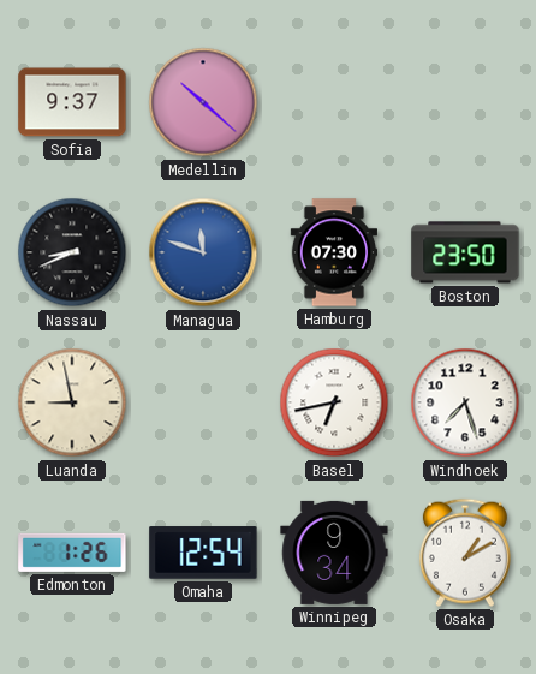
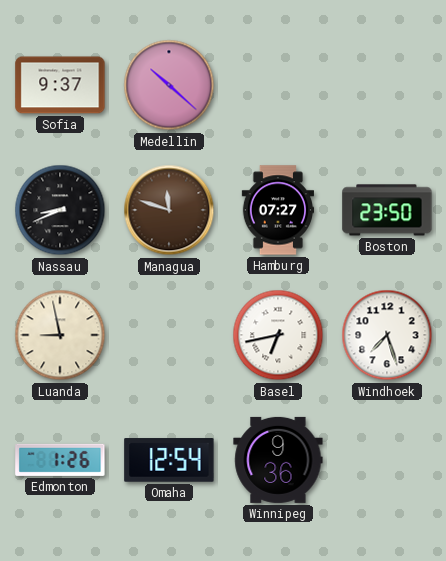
Managua dial: blue -> brown
Hamburg: 07:30 -> 07:27
Winnipeg: 9:34 -> 9:36
Osaka: 1:10 -> none
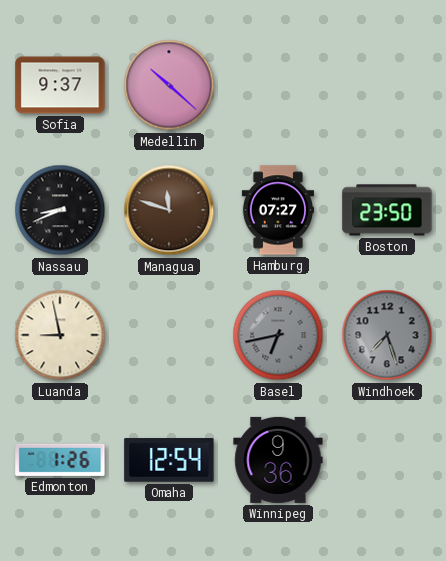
Basel dial: white -> grey
Windhoek dial: white -> grey
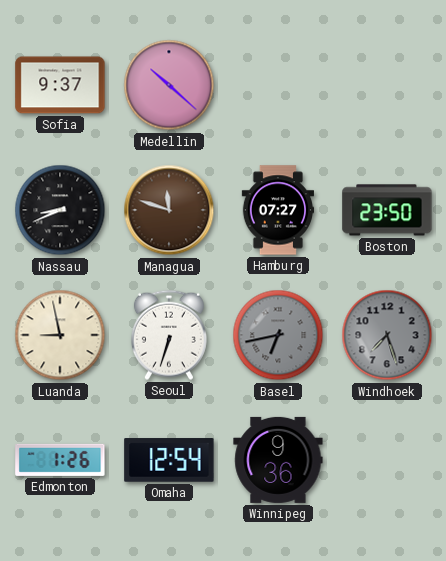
Seoul: none -> 6:33
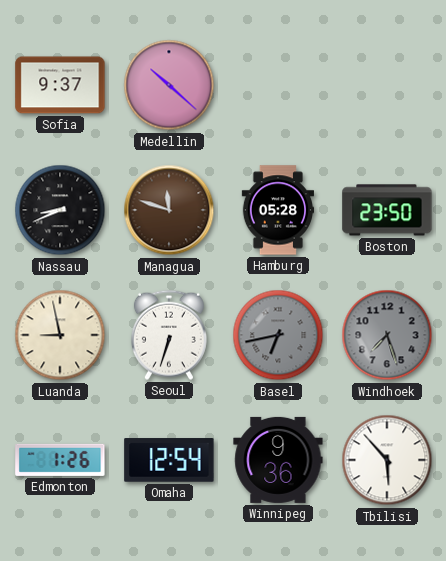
Hamburg: 07:27 -> 05:28
Tbilisi: none -> 5:53
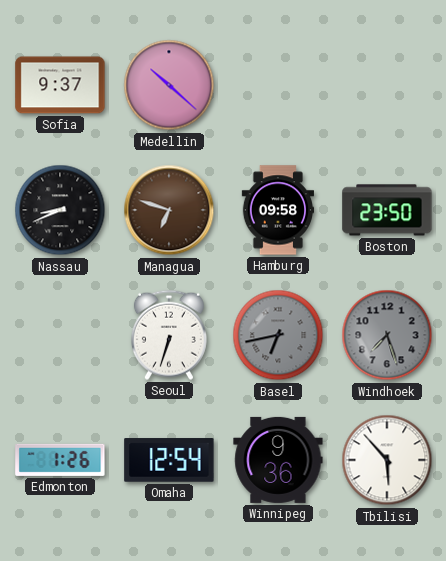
Managua: 11:48 -> 6:48
Hamburg: 05:28 -> 09:58
Luanda: 8:58 -> none
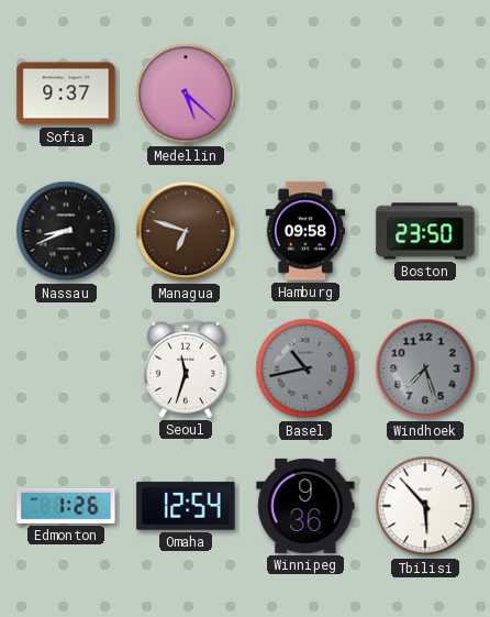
Medellin: 10:22 -> 5:22
Seoul: 6:33 -> 11:33
Basel: 6:43 -> 10:43
